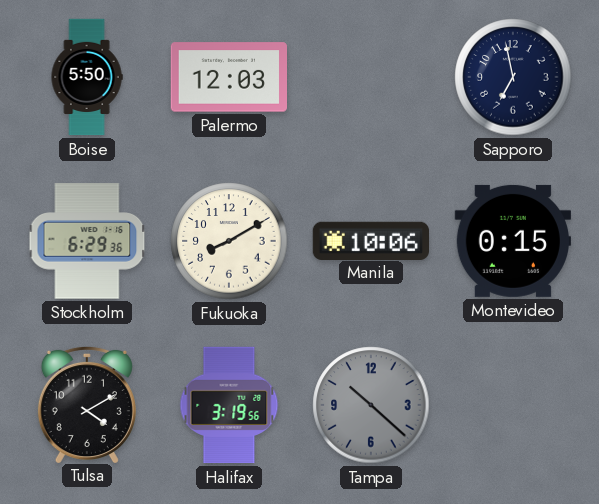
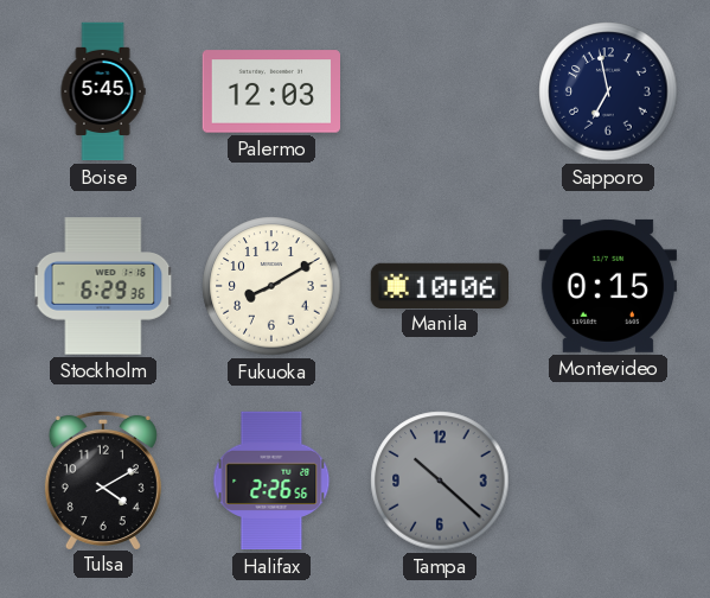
Boise: 5:50 -> 5:45
Halifax: 3:19 -> 2:26
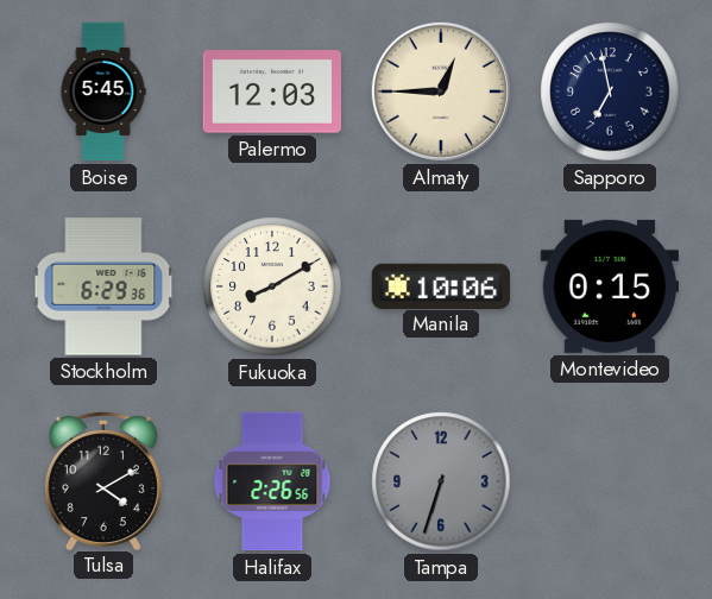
Almaty: none -> 12:45
Tampa: 10:22 -> 6:33
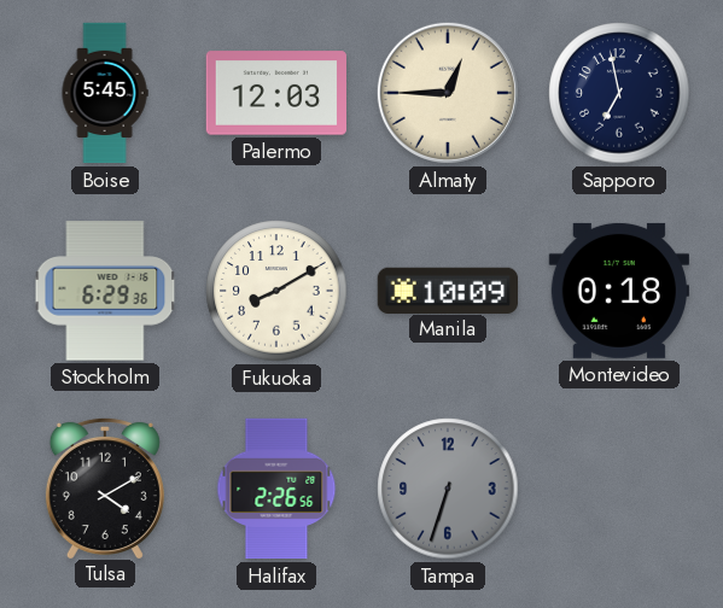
Manila: 10:06 -> 10:09
Montevideo: 0:15 -> 0:18
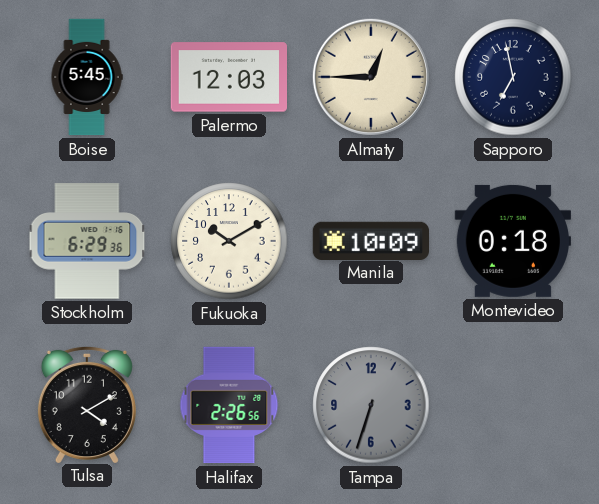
Fukuoka: 8:10 -> 10:10
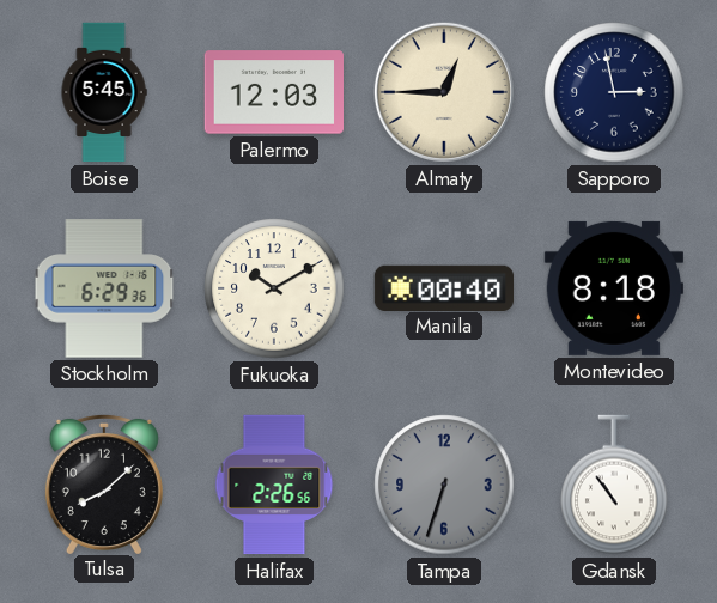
Sapporo: 6:58 -> 2:58
Manila: 10:09 -> 00:40
Montevideo: 0:18 -> 8:18
Tulsa: 4:10 -> 8:08
Gdansk: none -> 10:54
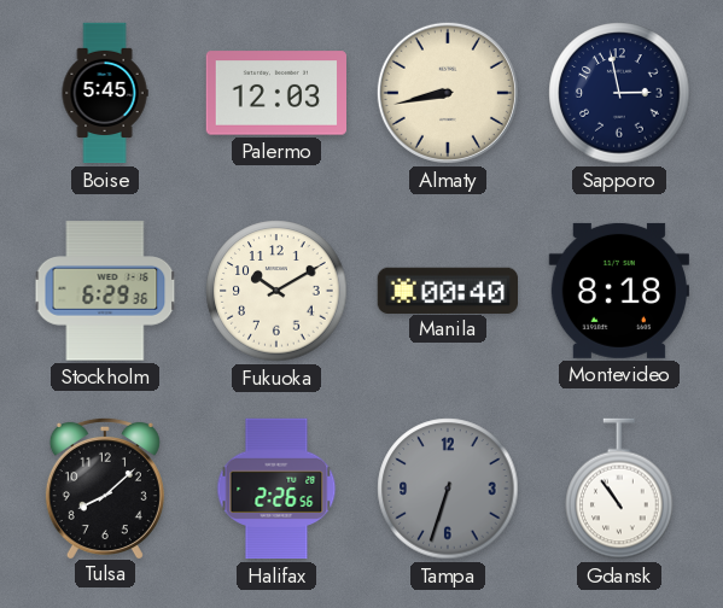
Almaty: 12:45 -> 8:43
